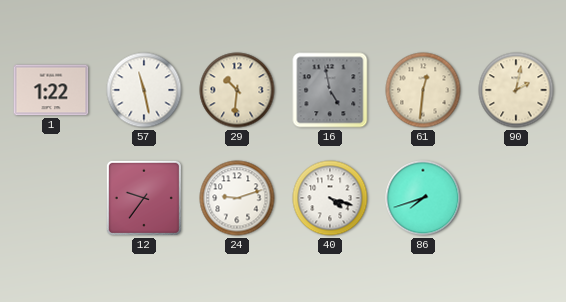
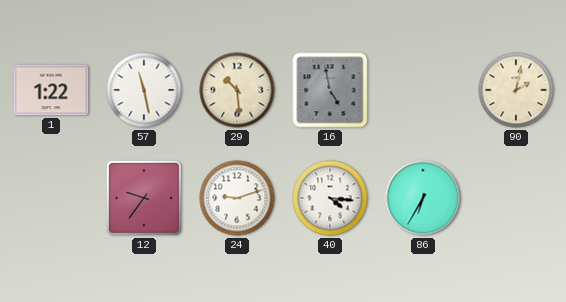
29: 10:31 -> 10:29
61: 12:31 -> none
40: 4:18 -> 4:16
86: 7:42 -> 6:35
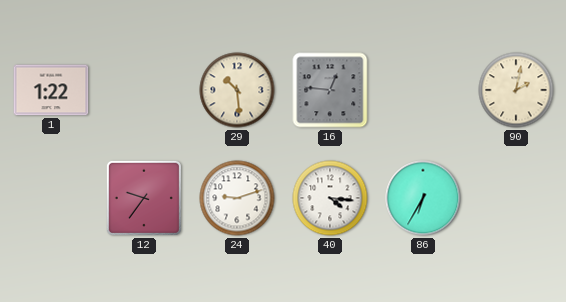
57: 11:28 -> none
16: 4:58 -> 12:46
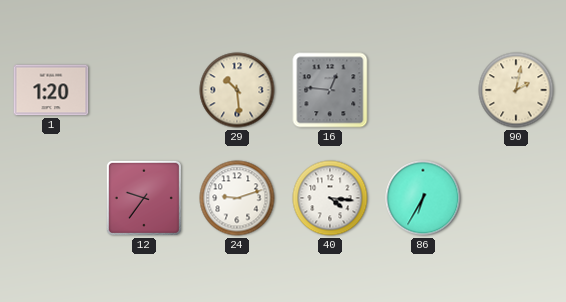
1: 1:22 -> 1:20
